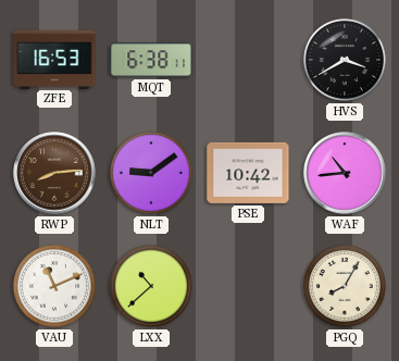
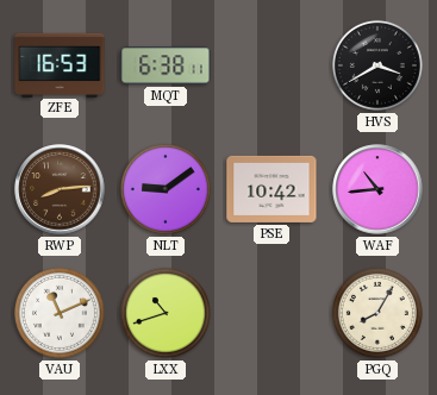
LXX: 10:38 -> 10:42
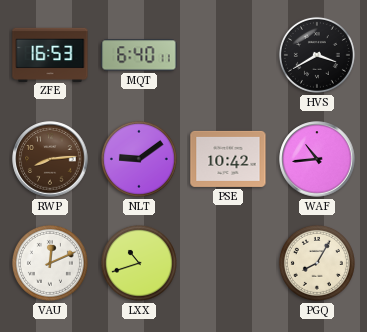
MQT: 6:38 -> 6:40
VAU: 11:11 -> 12:11
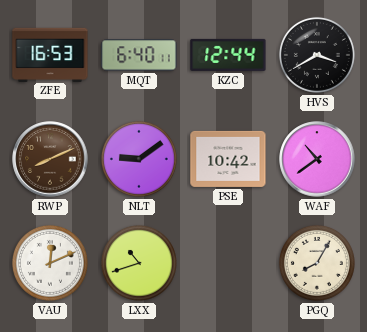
KZC: none -> 12:44
RWP: 8:14 -> 8:11
WAF: 10:44 -> 10:39
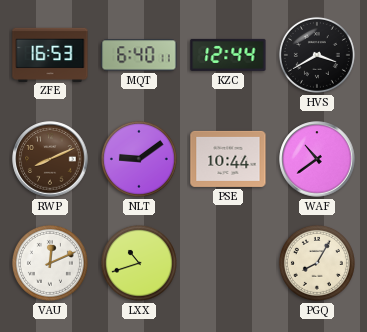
PSE: 10:42 -> 10:44
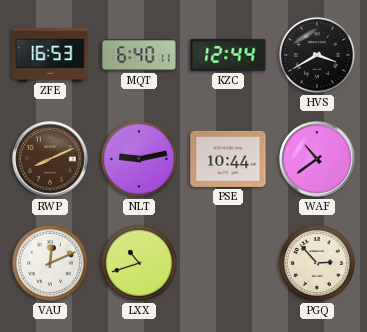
NLT: 9:09 -> 9:13
PGQ: 8:05 -> 2:53
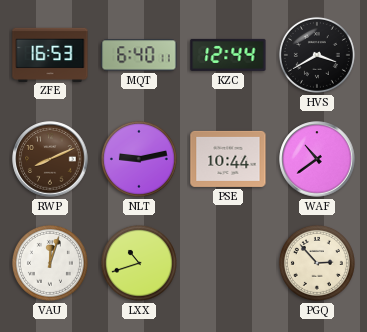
VAU: 12:11 -> 12:03
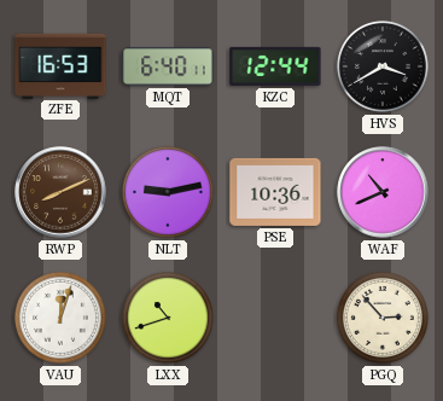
PSE: 10:44 -> 10:36
WAF: 10:39 -> 10:41
